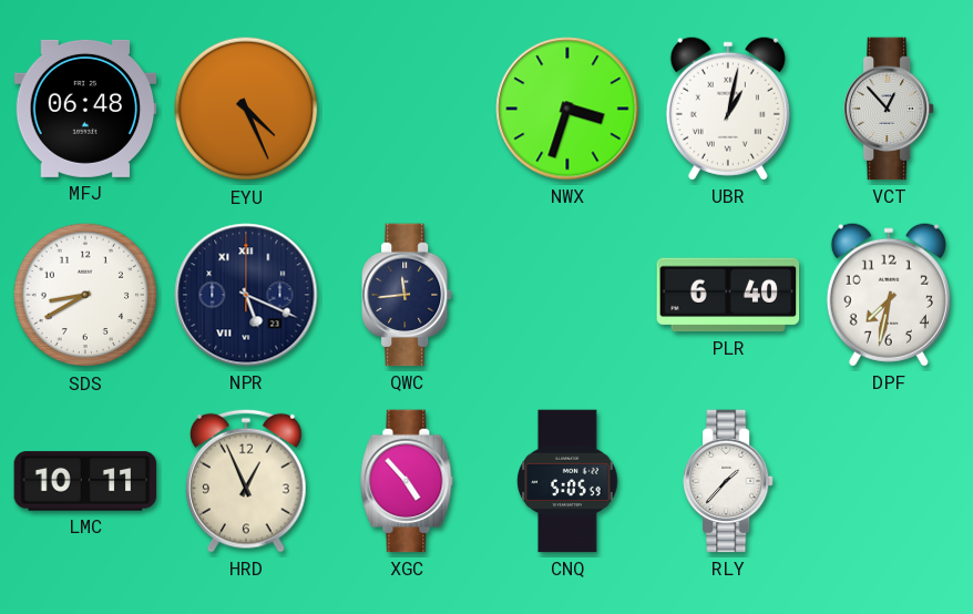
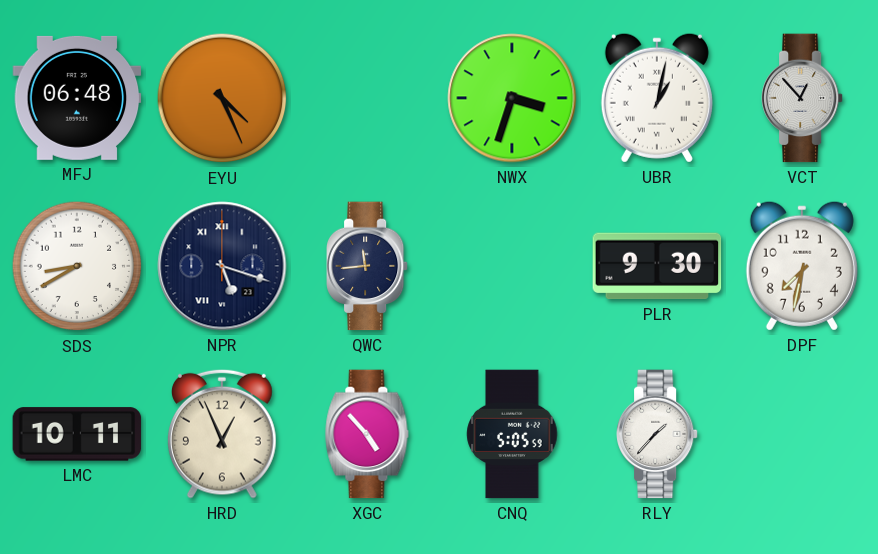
NPR: 5:19 -> 5:18
PLR: 6:40 -> 9:30
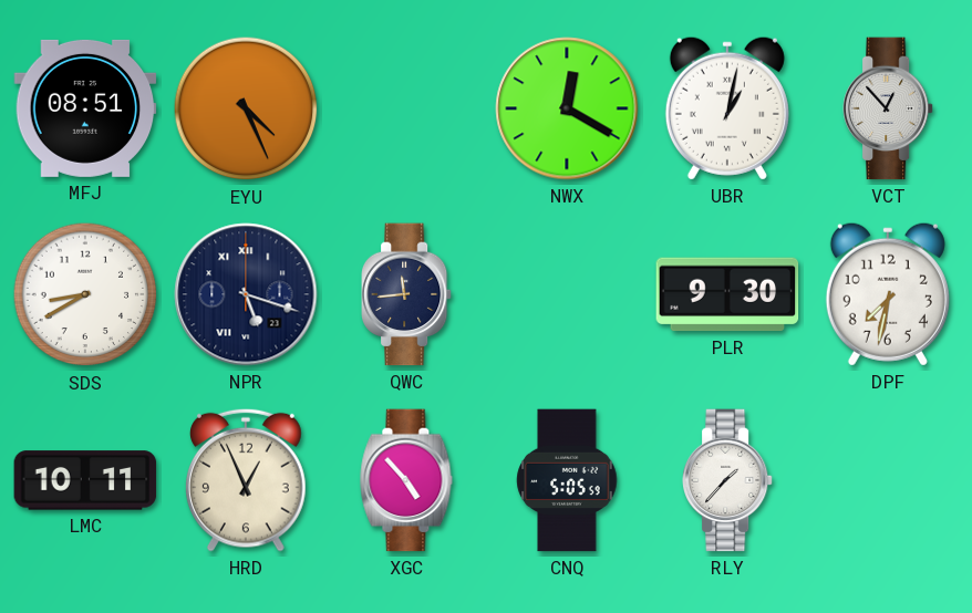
MFJ: 06:48 -> 08:51
NWX: 3:33 -> 12:20
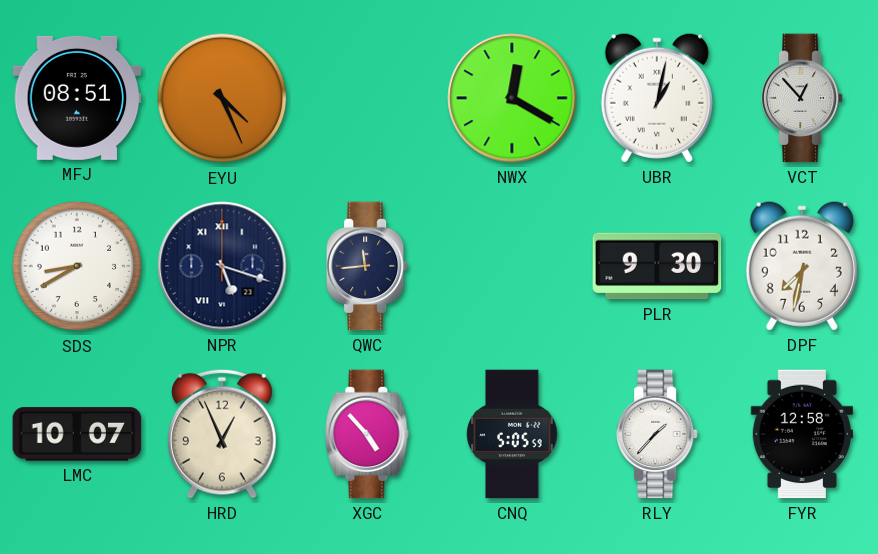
LMC: 10:11 -> 10:07
FYR: none -> 12:58
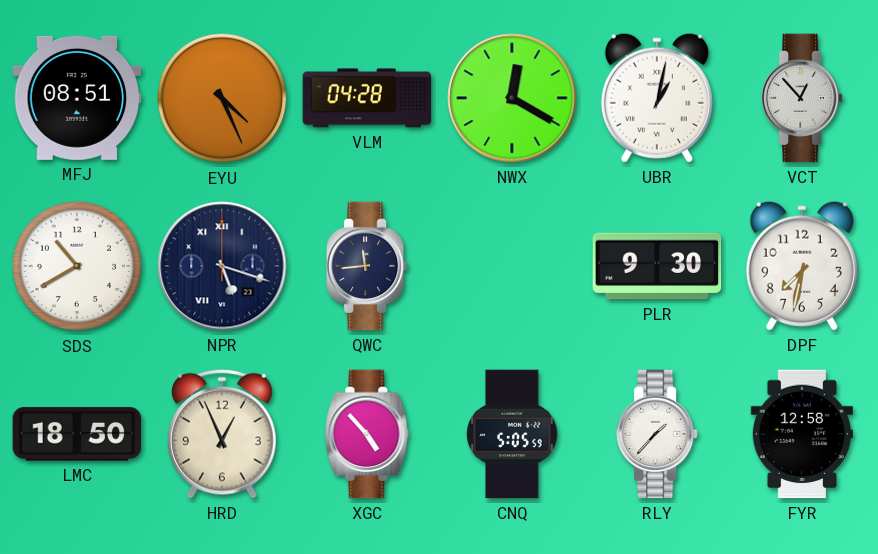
VLM: none -> 04:28
SDS: 8:40 -> 10:40
LMC: 10:07 -> 18:50
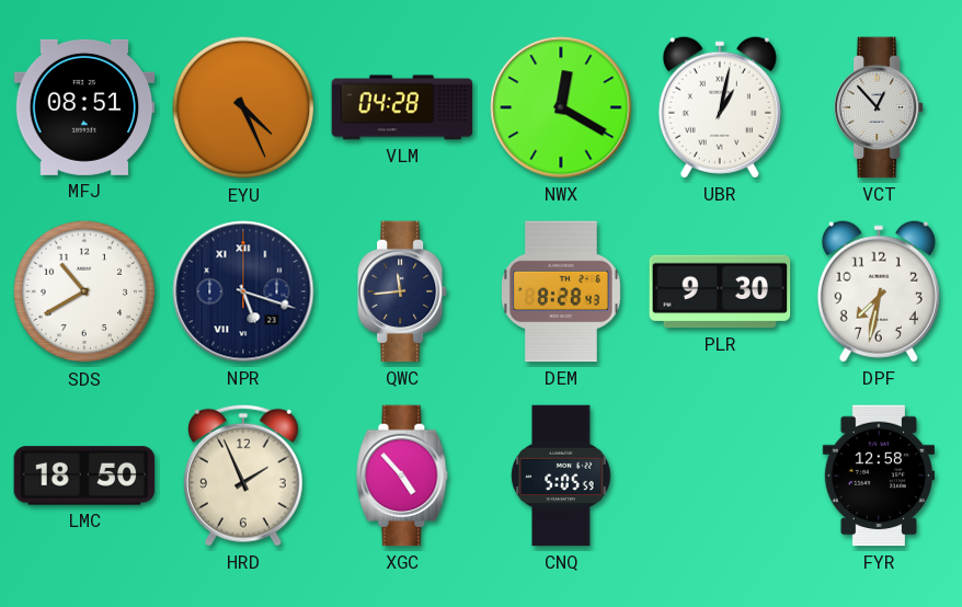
DEM: none -> 8:28
HRD: 12:56 -> 1:56
RLY: 1:37 -> none
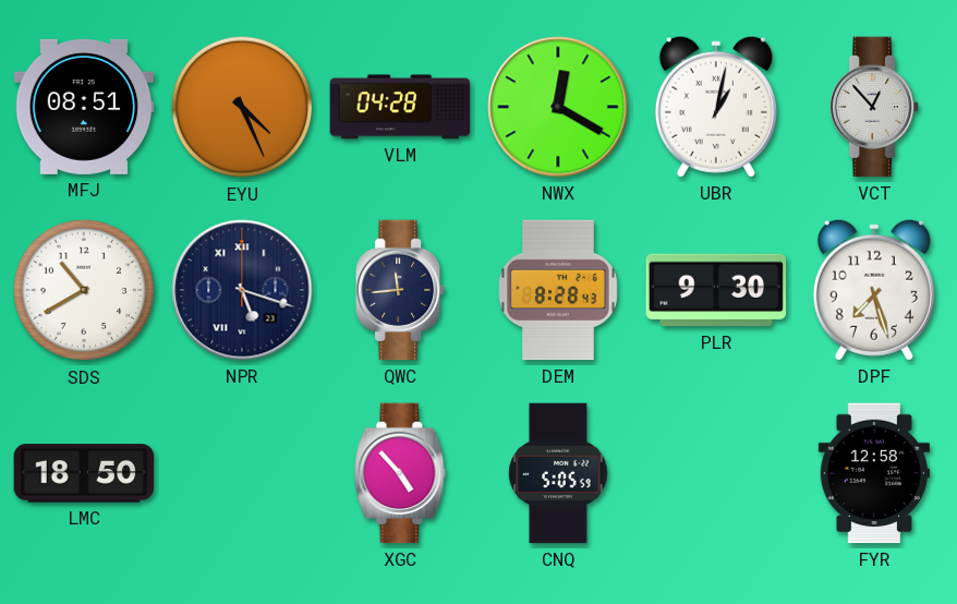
DPF: 7:32 -> 7:27
HRD: 1:56 -> none
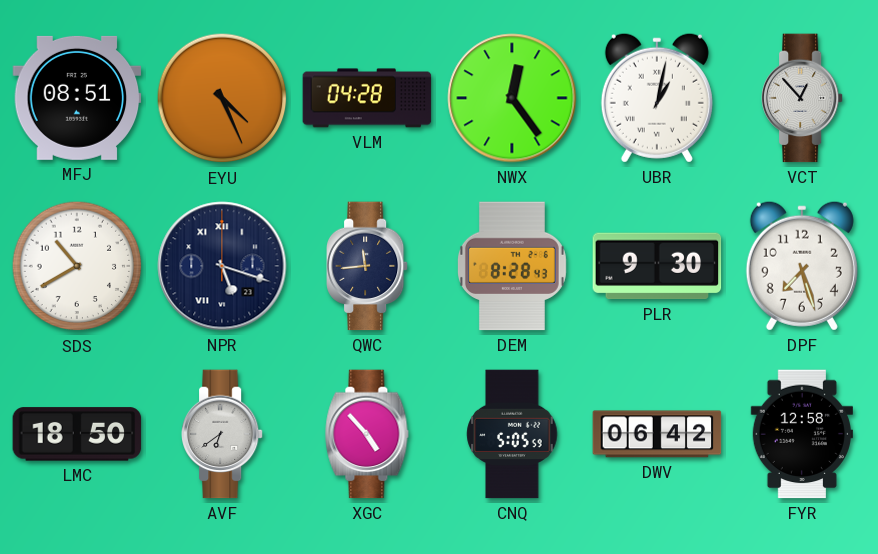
NWX: 12:20 -> 12:24
AVF: none -> 6:39
DWV: none -> 06:42
